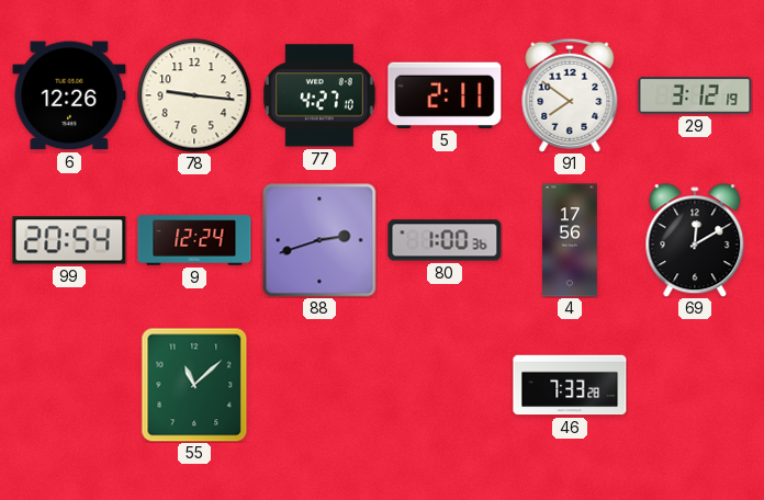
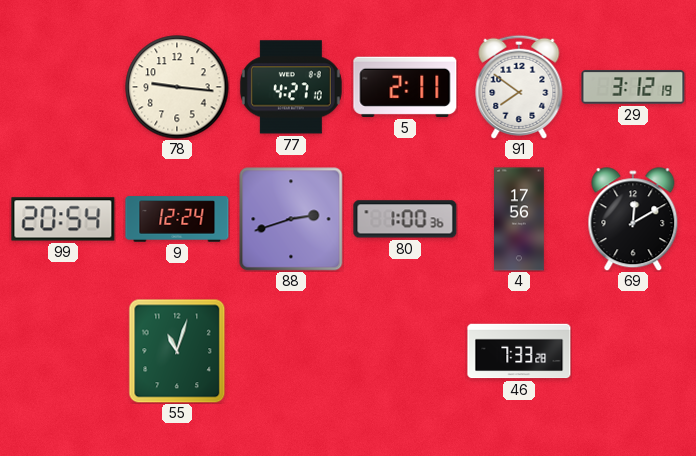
6: 12:26 -> none
55: 11:08 -> 11:03
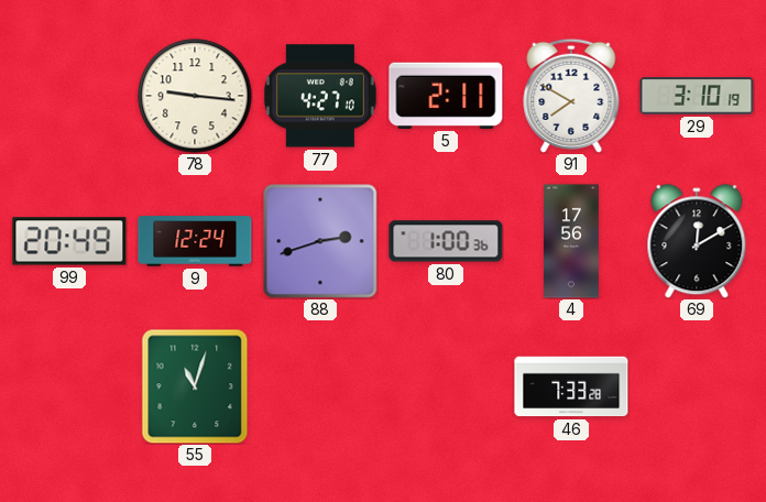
91: 7:51 -> 7:50
29: 3:12 -> 3:10
99: 20:54 -> 20:49
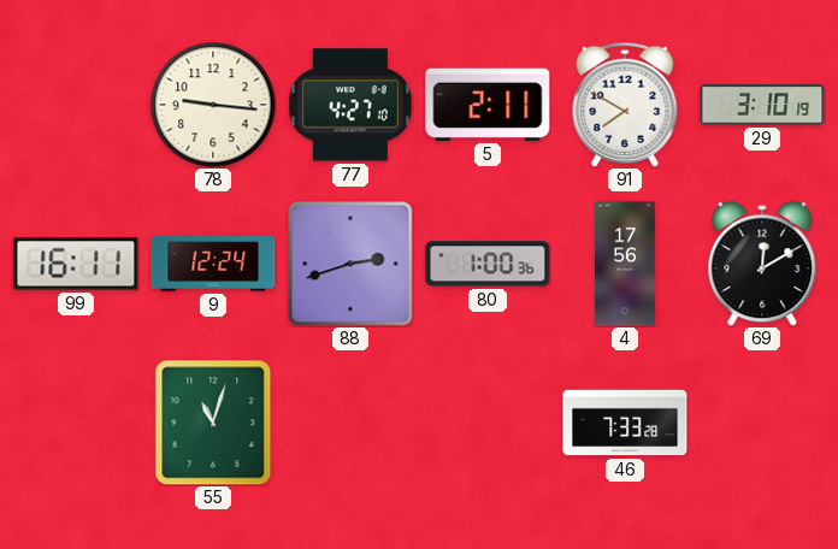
99: 20:49 -> 16:11
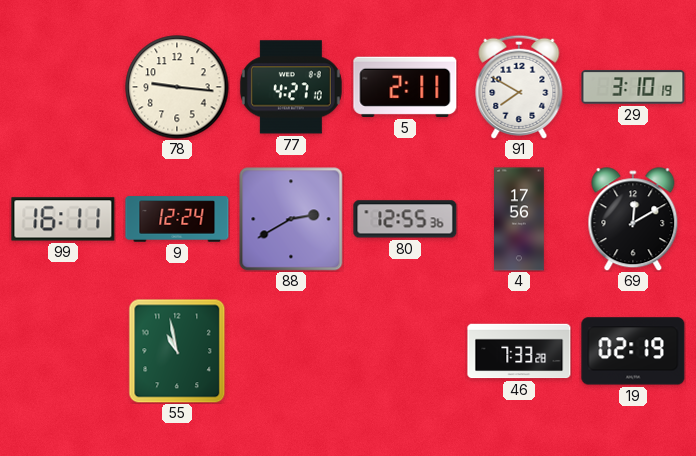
88: 2:42 -> 2:40
80: 1:00 -> 12:55
55: 11:03 -> 10:58
19: none -> 02:19
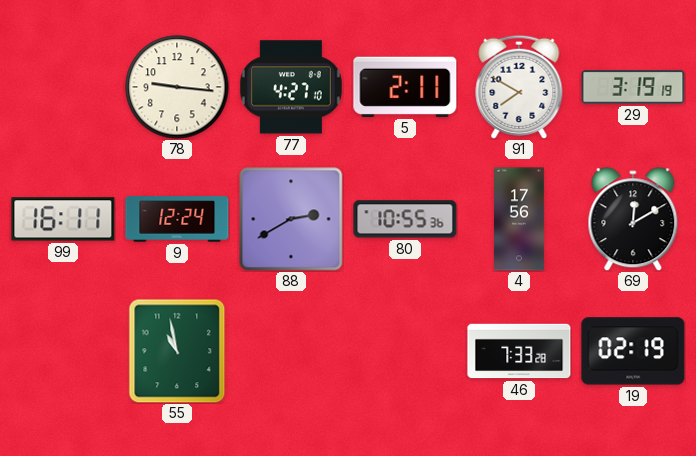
29: 3:10 -> 3:19
80: 12:55 -> 10:55
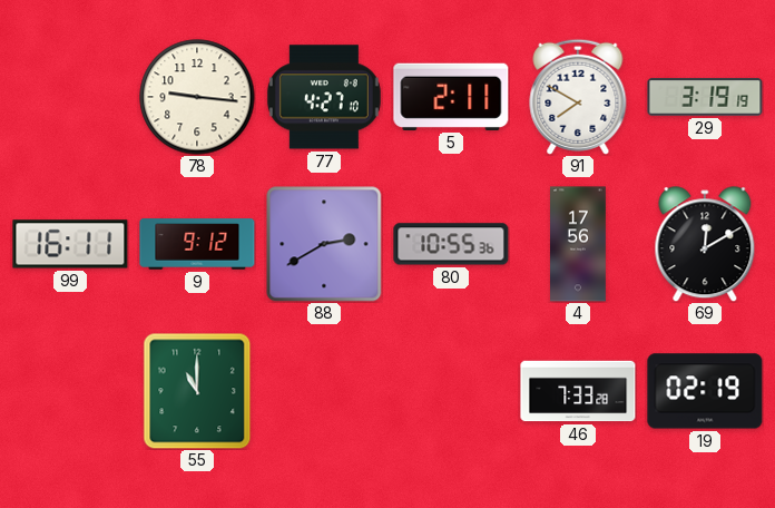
9: 12:24 -> 9:12
55: 10:58 -> 11:00
